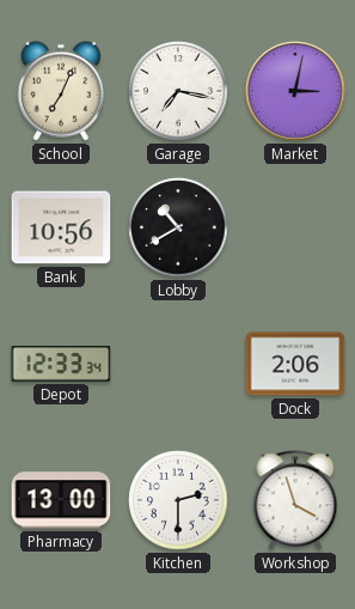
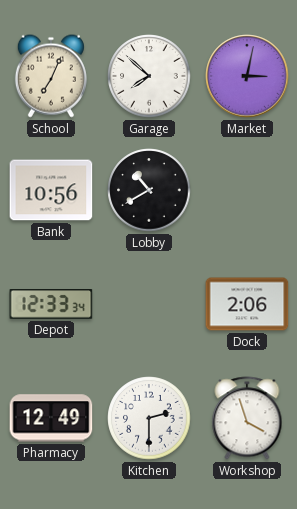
Garage: 7:17 -> 7:52
Pharmacy: 13:00 -> 12:49
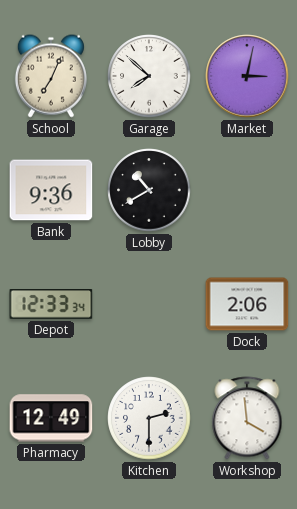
Bank: 10:56 -> 9:36
Workshop: 3:57 -> 3:59
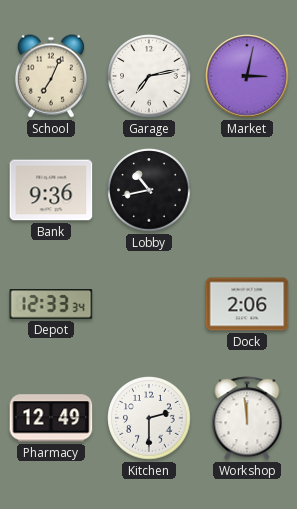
Garage: 7:52 -> 7:13
Lobby: 10:40 -> 10:43
Workshop: 3:59 -> 11:59
